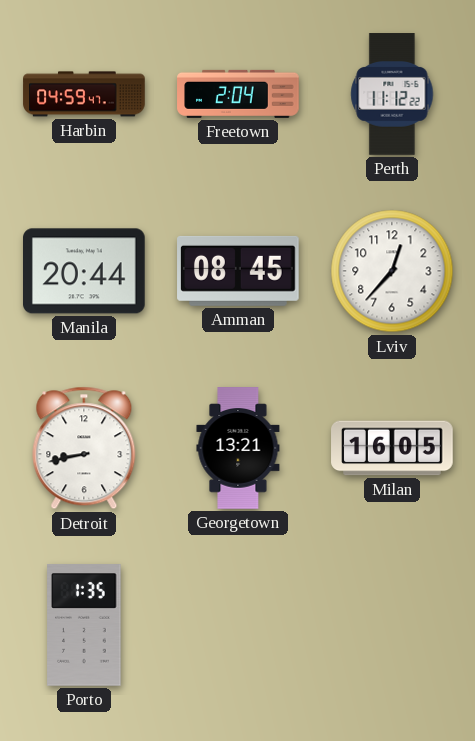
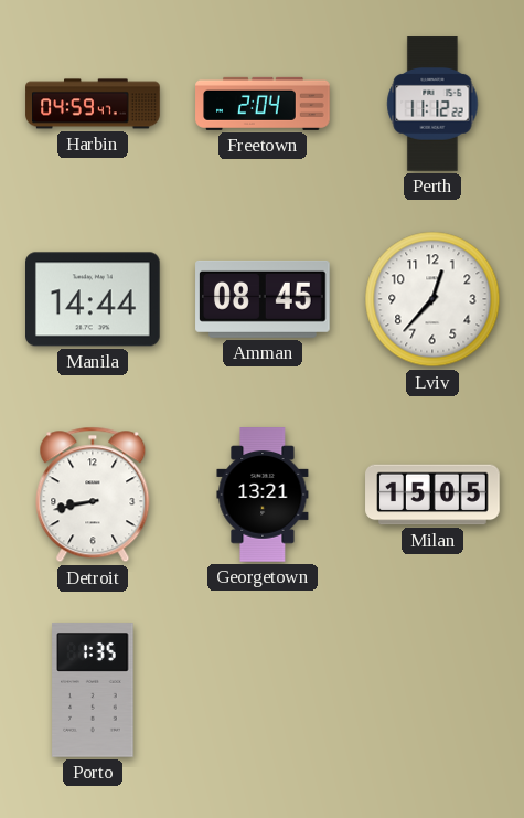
Manila: 20:44 -> 14:44
Milan: 16:05 -> 15:05
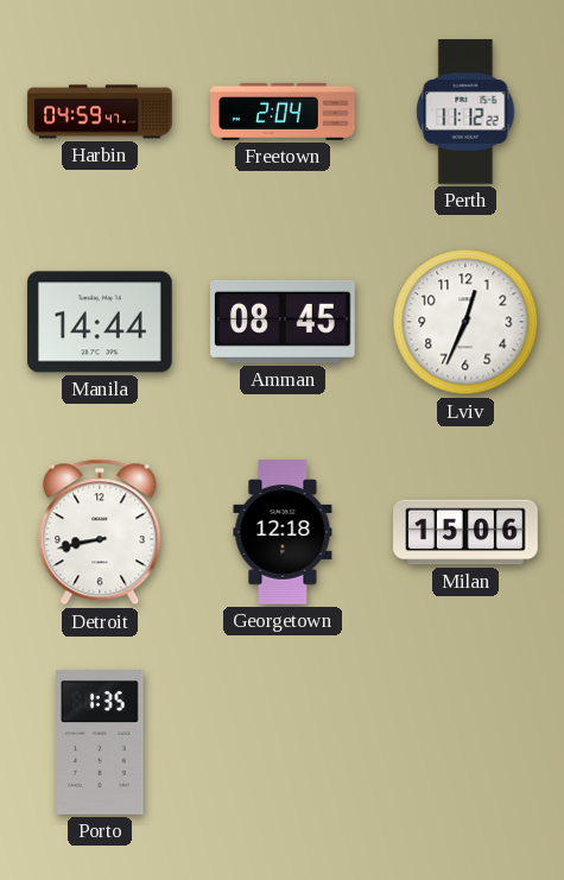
Lviv: 12:37 -> 12:34
Georgetown: 13:21 -> 12:18
Milan: 15:05 -> 15:06
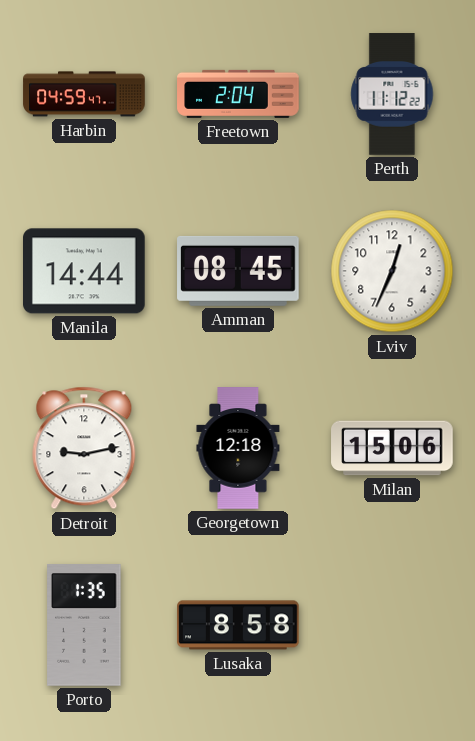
Detroit: 8:43 -> 9:13
Lusaka: none -> 8:58
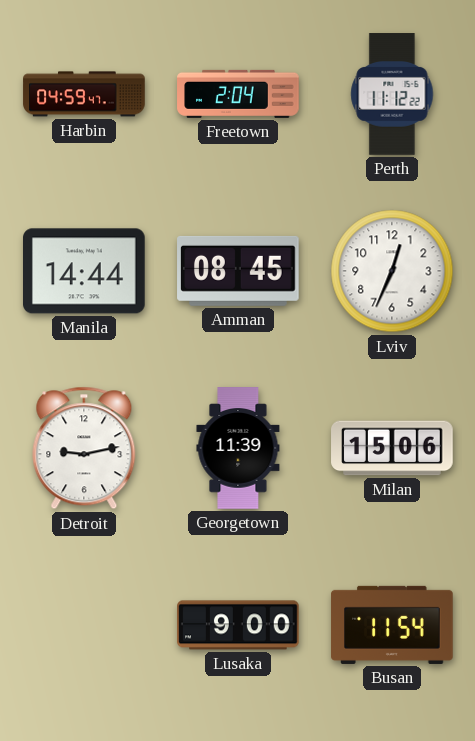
Georgetown: 12:18 -> 11:39
Porto: 1:35 -> none
Lusaka: 8:58 -> 9:00
Busan: none -> 11:54
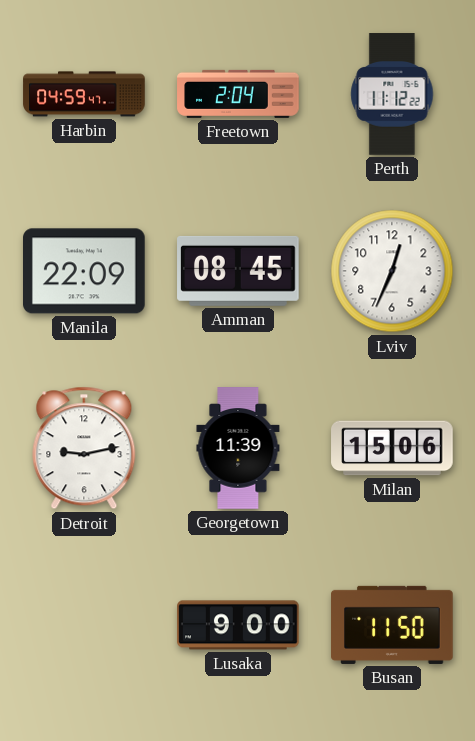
Manila: 14:44 -> 22:09
Busan: 11:54 -> 11:50
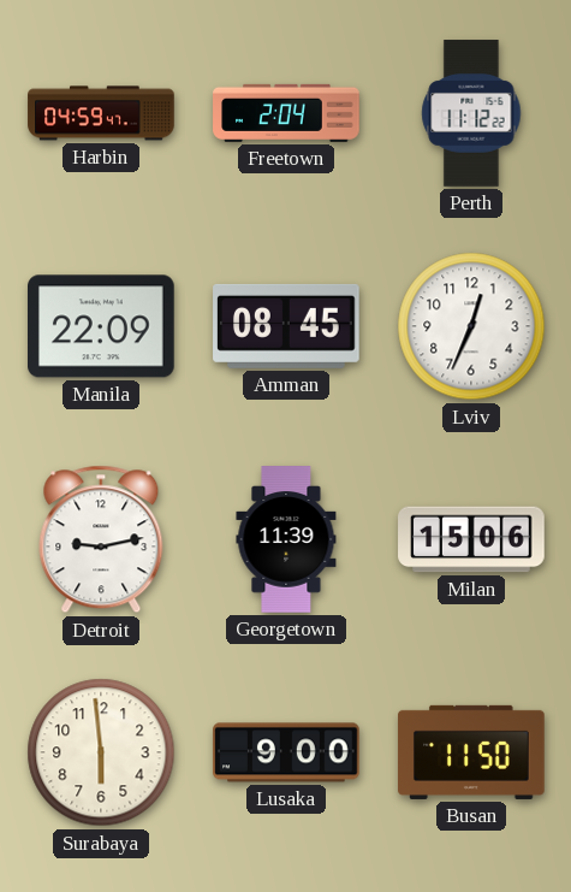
Surabaya: none -> 5:59
